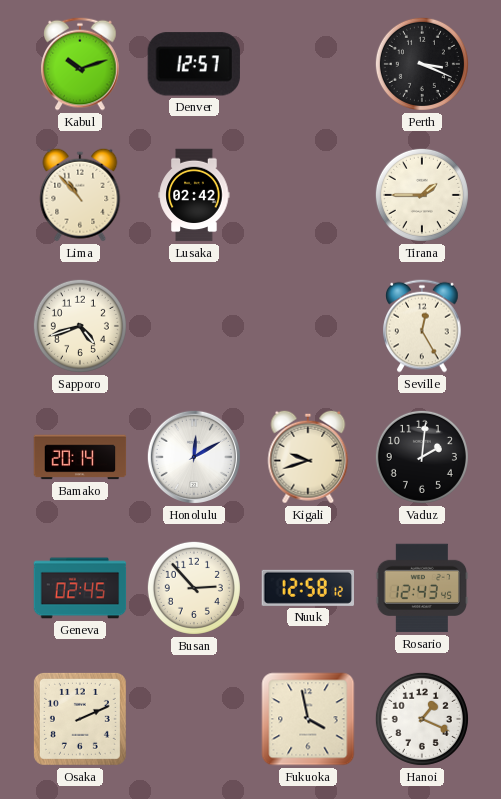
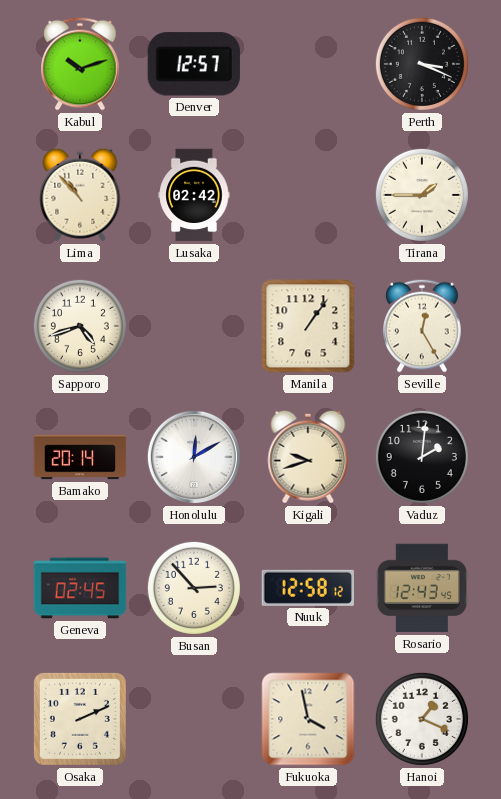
Manila: none -> 1:06
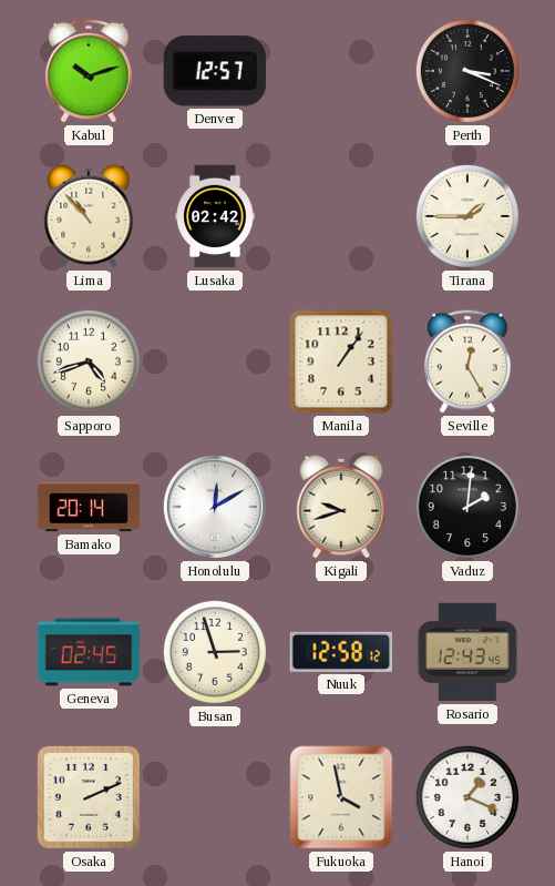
Busan: 2:53 -> 2:57
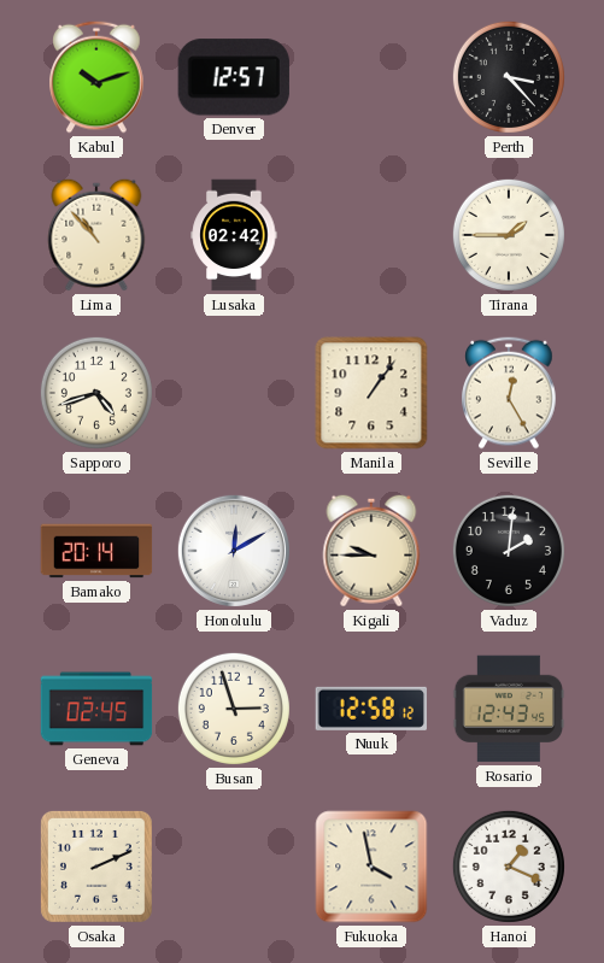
Perth: 3:19 -> 3:23
Kigali: 9:42 -> 9:45
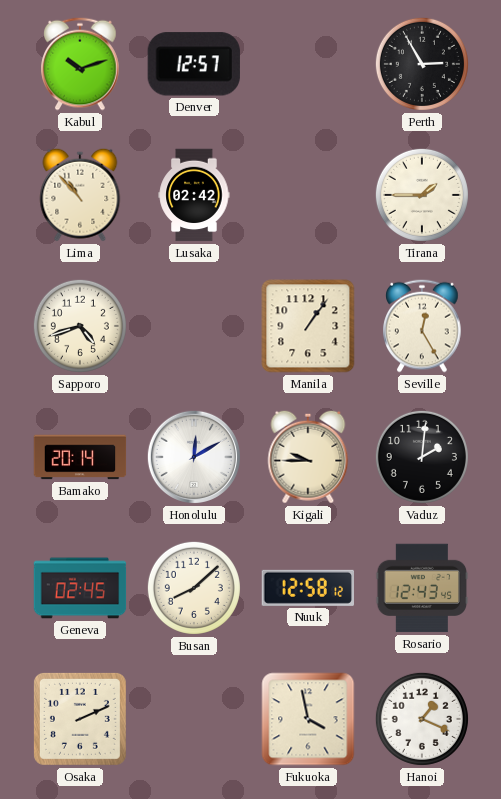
Perth: 3:23 -> 2:55
Busan: 2:57 -> 8:08
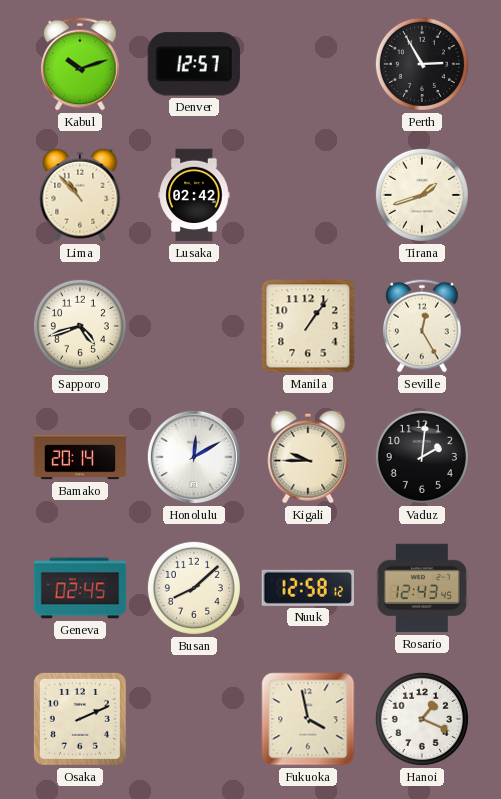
Tirana: 1:45 -> 1:42
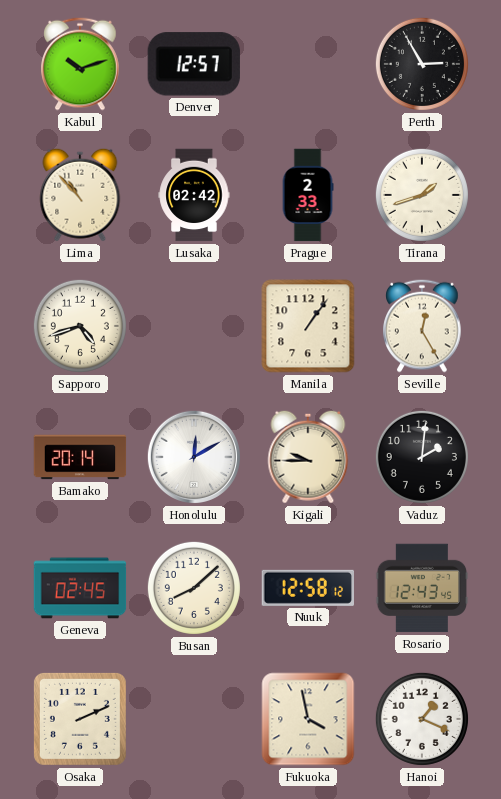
Prague: none -> 2:33
